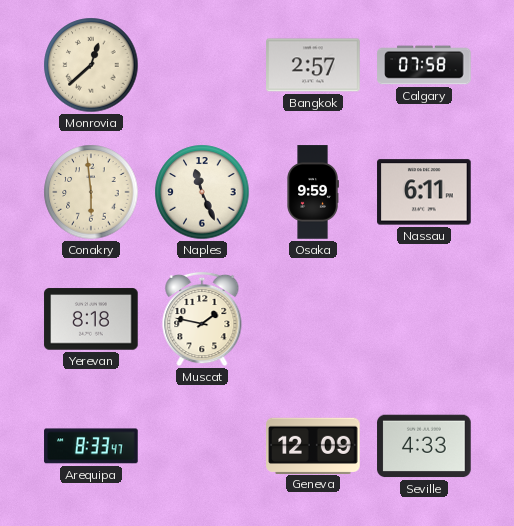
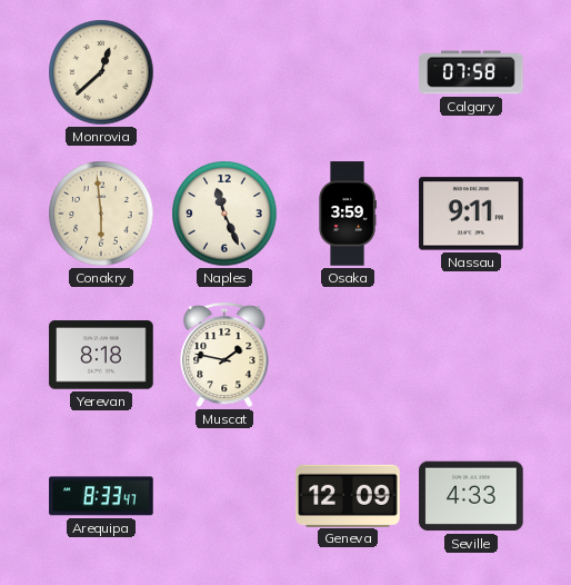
Bangkok: 2:57 -> none
Osaka: 9:59 -> 3:59
Nassau: 6:11 -> 9:11
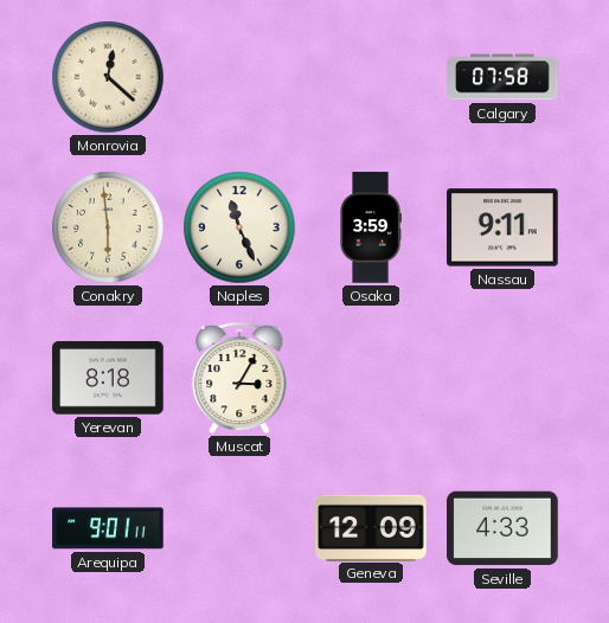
Monrovia: 12:38 -> 12:22
Muscat: 1:47 -> 3:05
Arequipa: 8:33 -> 9:01
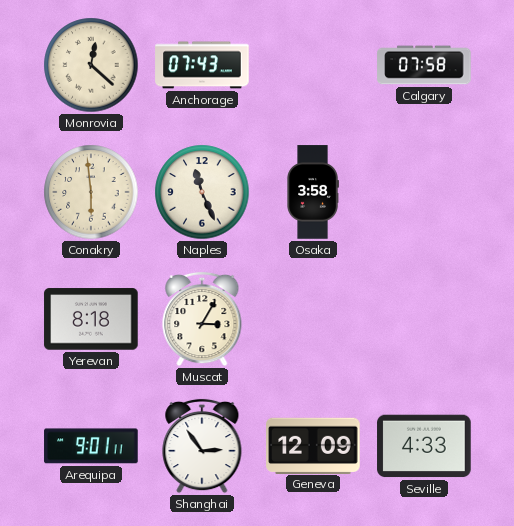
Anchorage: none -> 07:43
Osaka: 3:59 -> 3:58
Nassau: 9:11 -> none
Shanghai: none -> 2:54
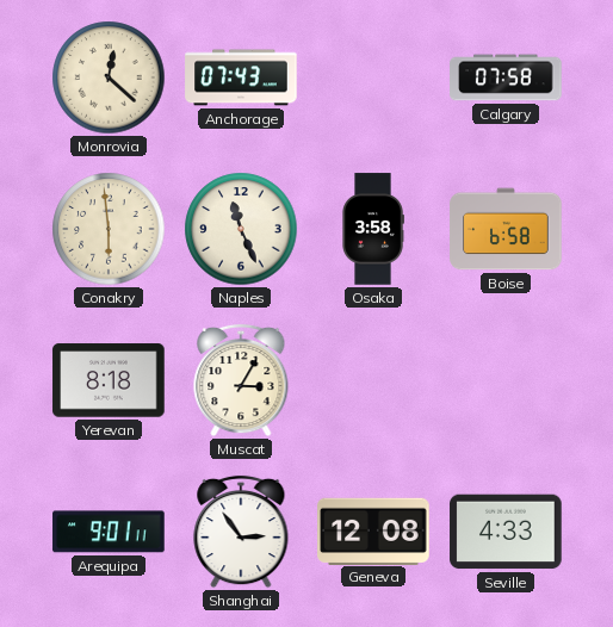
Boise: none -> 6:58
Geneva: 12:09 -> 12:08
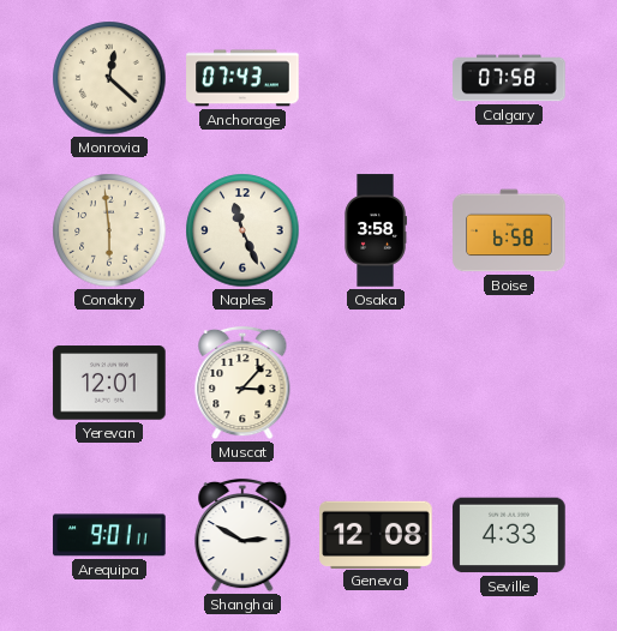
Yerevan: 8:18 -> 12:01
Muscat: 3:05 -> 3:07
Shanghai: 2:54 -> 2:50
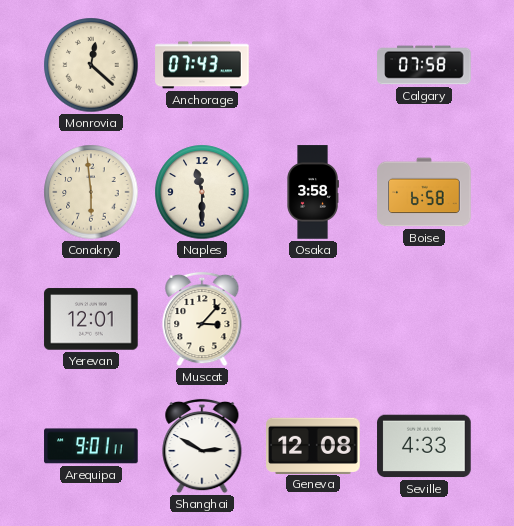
Naples: 11:26 -> 11:30
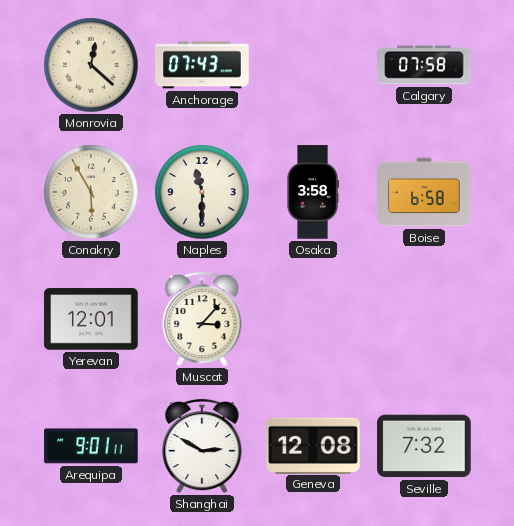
Conakry: 5:59 -> 5:55
Seville: 4:33 -> 7:32
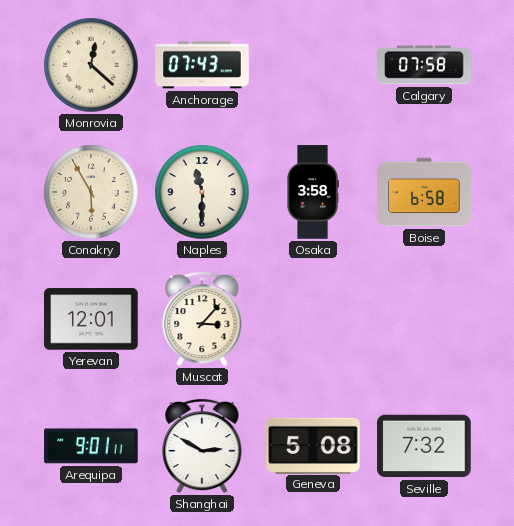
Geneva: 12:08 -> 5:08
